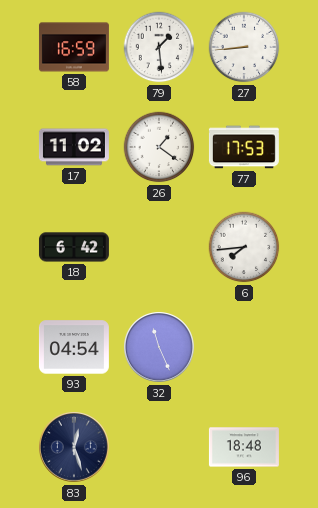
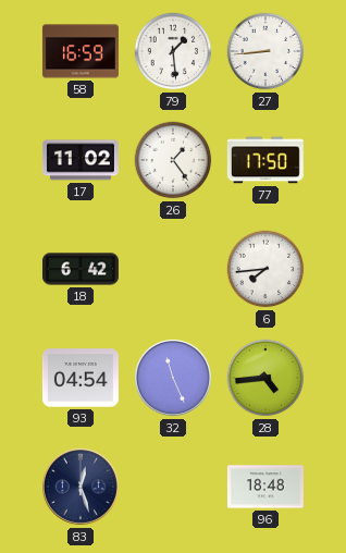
26: 1:21 -> 1:24
77: 17:53 -> 17:50
28: none -> 4:44
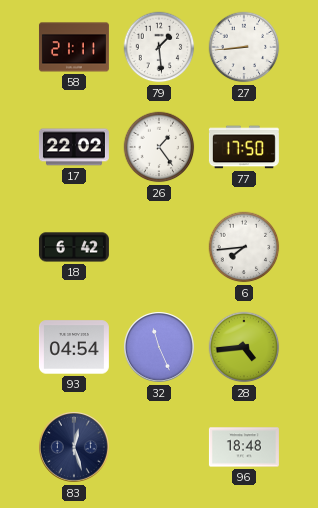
58: 16:59 -> 21:11
17: 11:02 -> 22:02
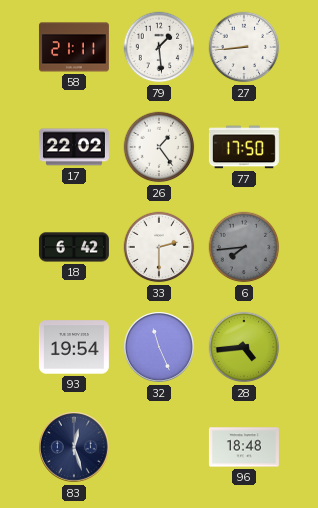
33: none -> 2:30
6 dial: white -> grey
93: 04:54 -> 19:54
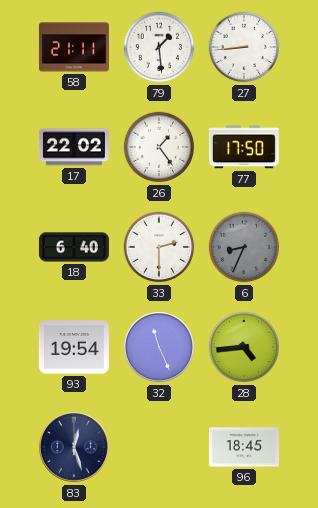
18: 6:42 -> 6:40
6: 7:44 -> 8:34
96: 18:48 -> 18:45
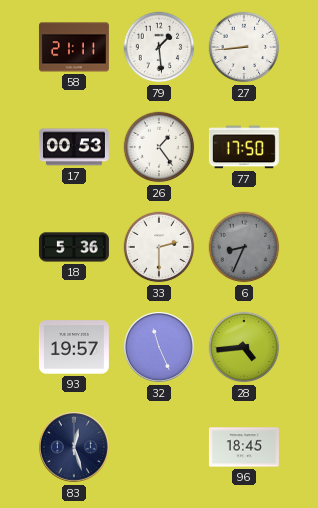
17: 22:02 -> 00:53
18: 6:40 -> 5:36
93: 19:54 -> 19:57
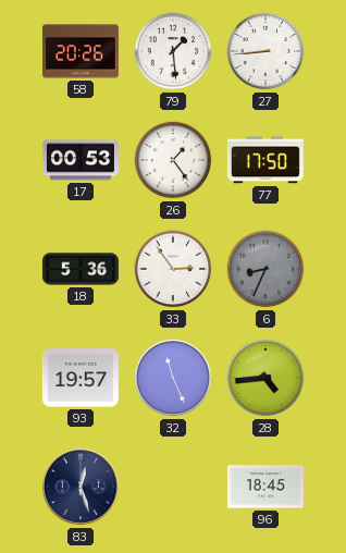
58: 21:11 -> 20:26
33: 2:30 -> 2:54
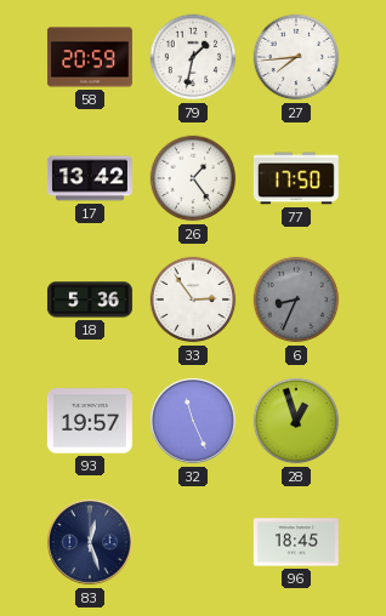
58: 20:26 -> 20:59
79: 1:29 -> 1:32
27: 8:44 -> 7:44
17: 00:53 -> 13:42
28: 4:44 -> 12:57
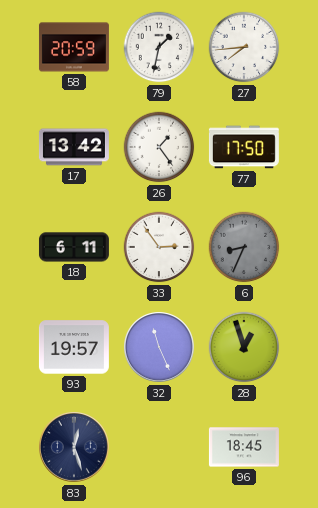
18: 5:36 -> 6:11
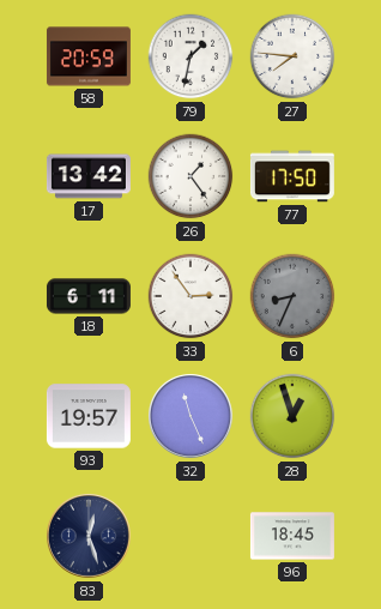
27: 7:44 -> 7:46
